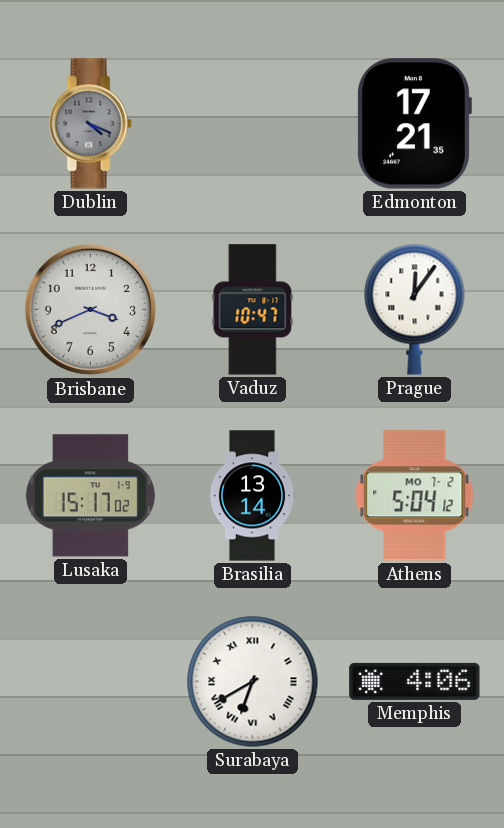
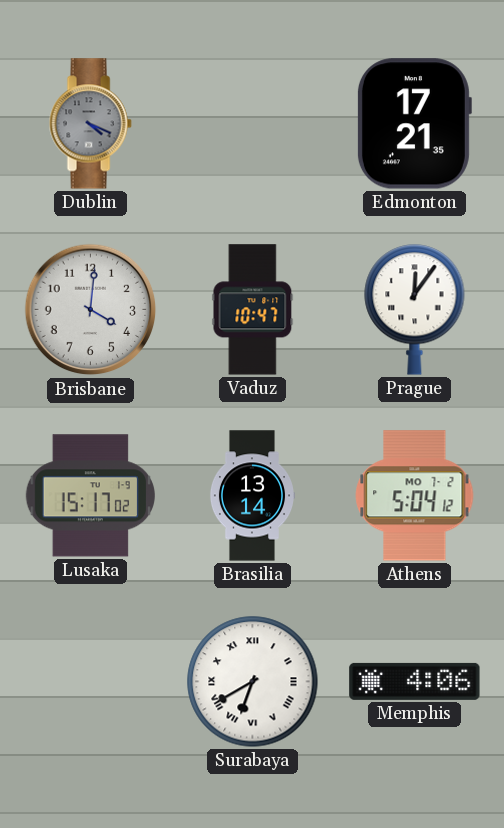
Brisbane: 3:41 -> 4:01
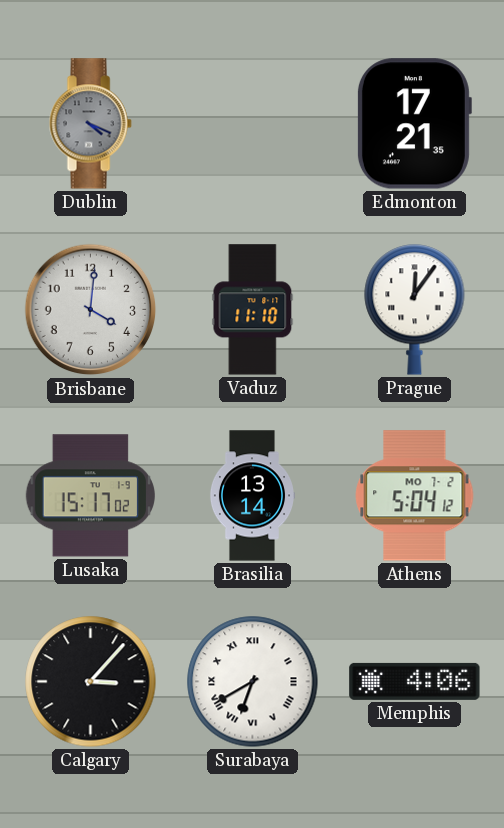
Vaduz: 10:47 -> 11:10
Calgary: none -> 3:07
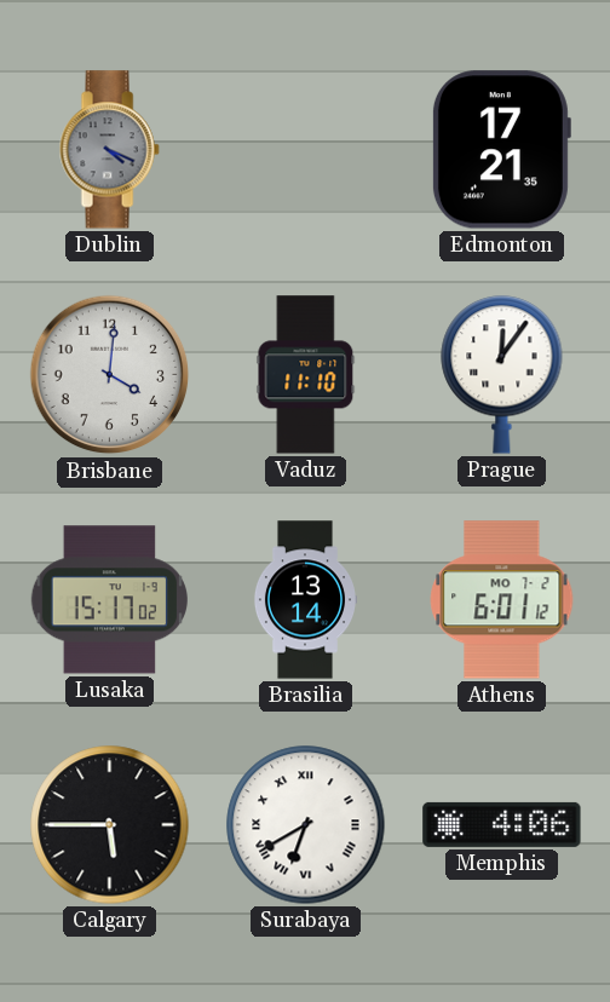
Athens: 5:04 -> 6:01
Calgary: 3:07 -> 5:45
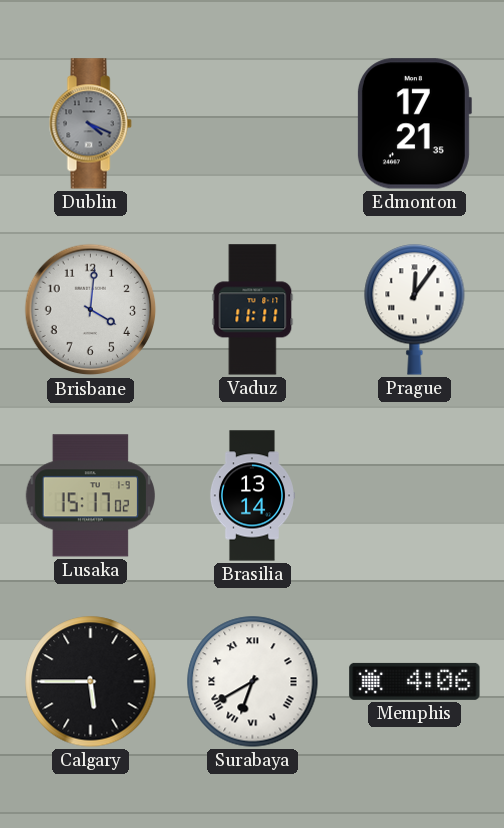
Vaduz: 11:10 -> 11:11
Athens: 6:01 -> none
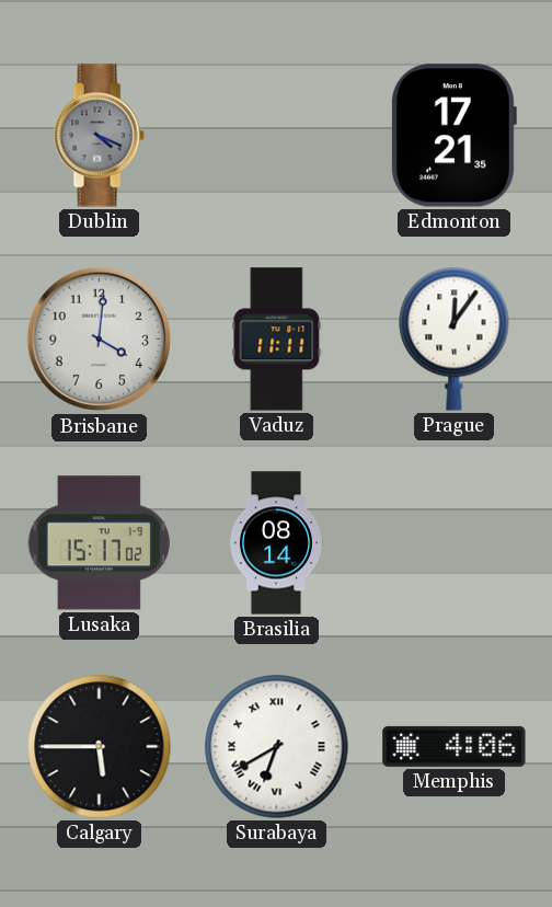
Brasilia: 13:14 -> 08:14
